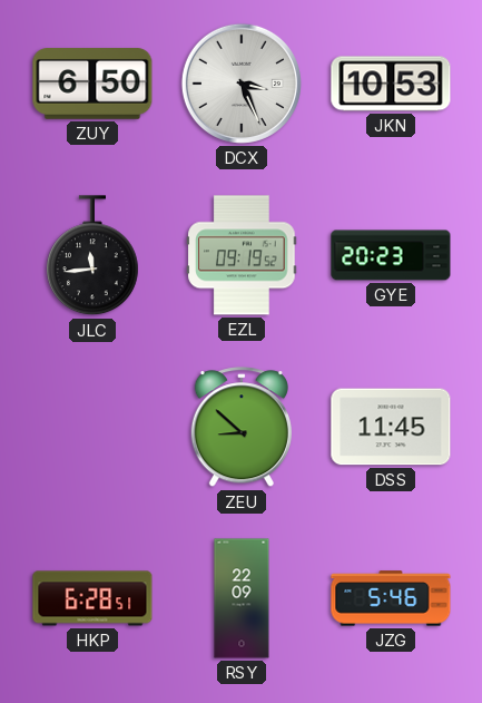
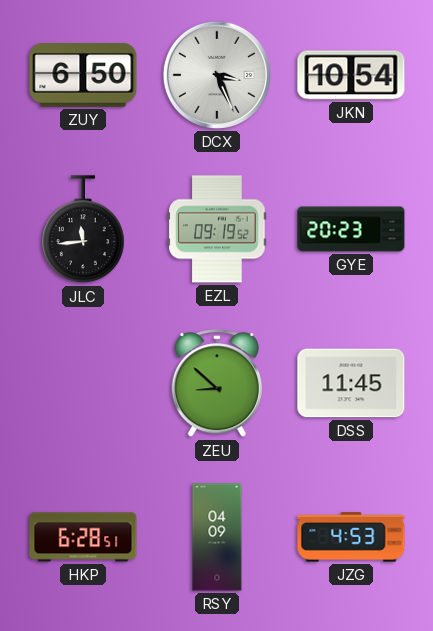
JKN: 10:53 -> 10:54
RSY: 22:09 -> 04:09
JZG: 5:46 -> 4:53
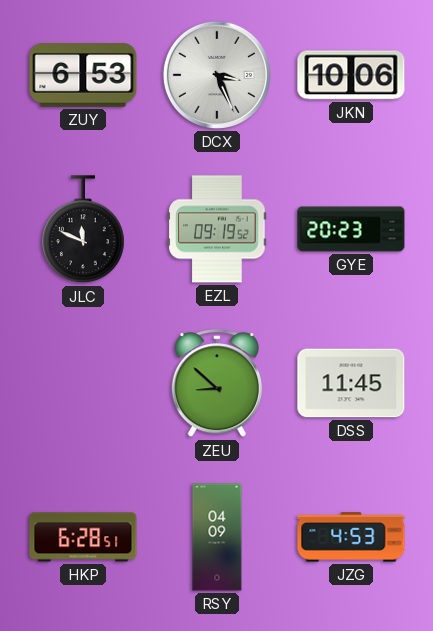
ZUY: 6:50 -> 6:53
JKN: 10:54 -> 10:06
JLC: 11:44 -> 11:49
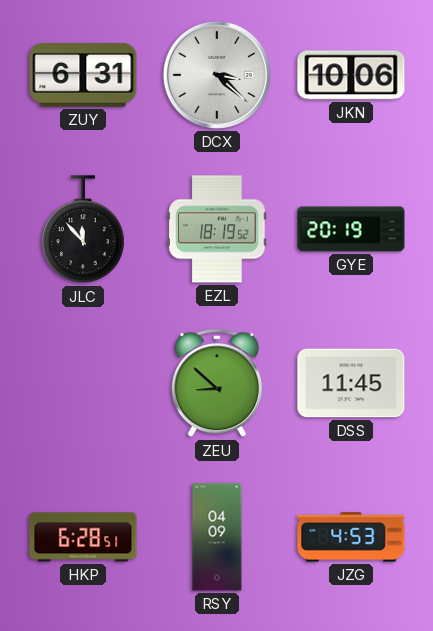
ZUY: 6:53 -> 6:31
DCX: 3:26 -> 3:22
JLC: 11:49 -> 11:53
EZL: 09:19 -> 18:19
GYE: 20:23 -> 20:19
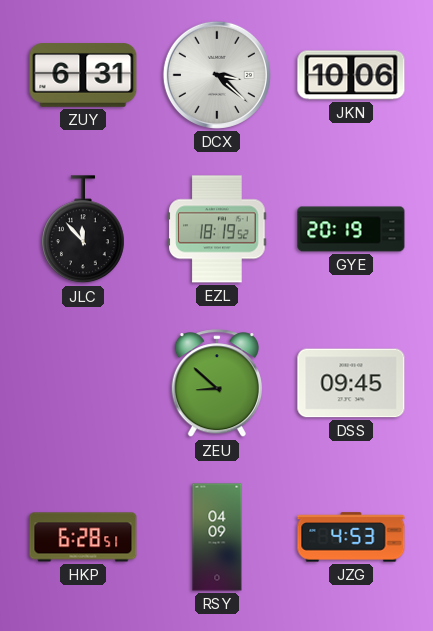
DSS: 11:45 -> 09:45
